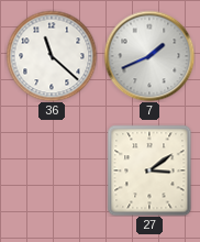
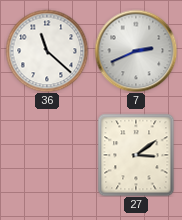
7: 1:41 -> 2:41
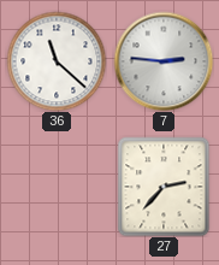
7: 2:41 -> 2:46
27: 3:09 -> 2:37
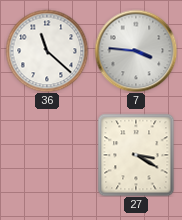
7: 2:46 -> 3:46
27: 2:37 -> 3:20
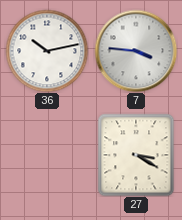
36: 11:22 -> 10:13
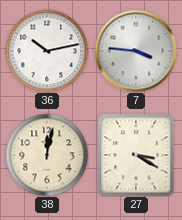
38: none -> 12:02
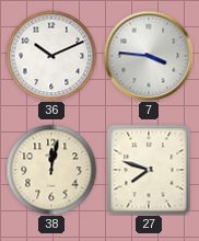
36: 10:13 -> 10:11
27: 3:20 -> 7:48
